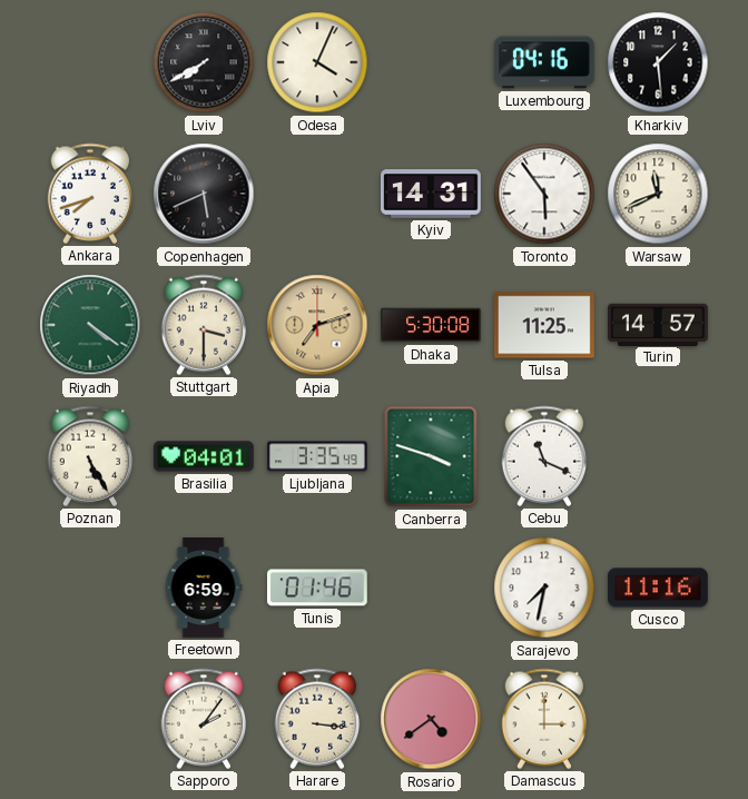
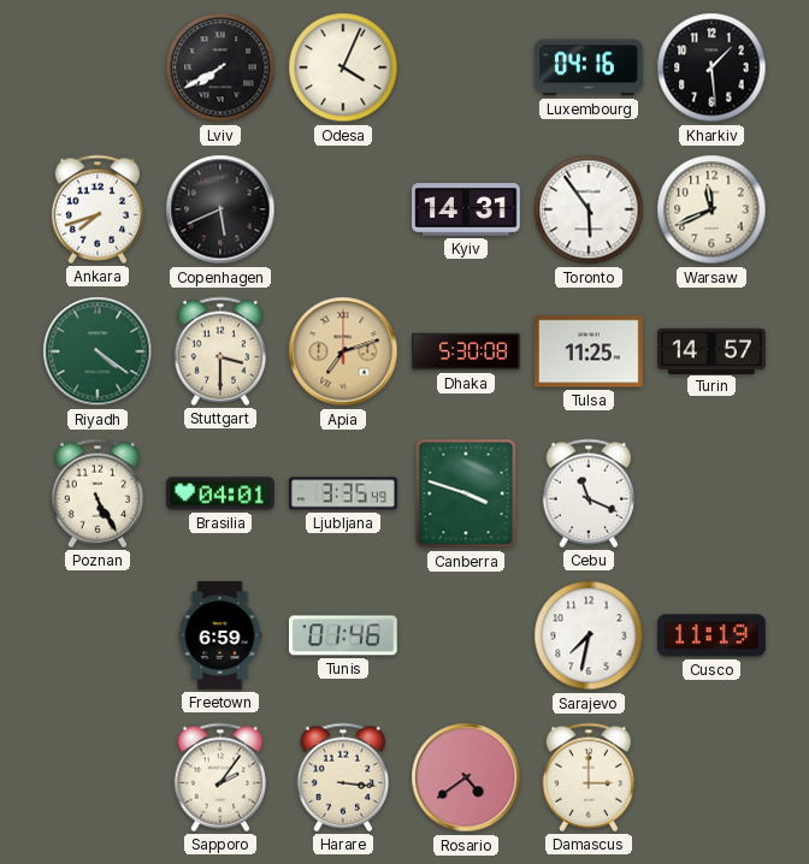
Cusco: 11:16 -> 11:19
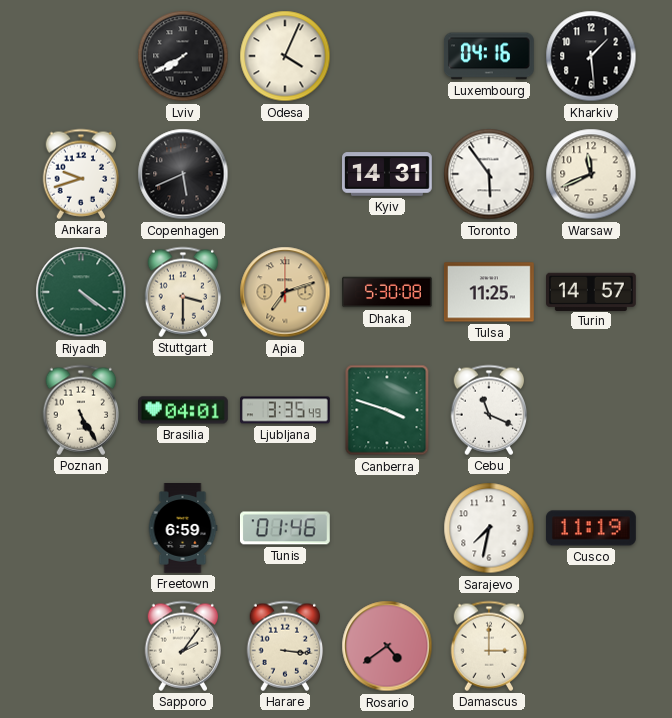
Ankara: 7:42 -> 9:42
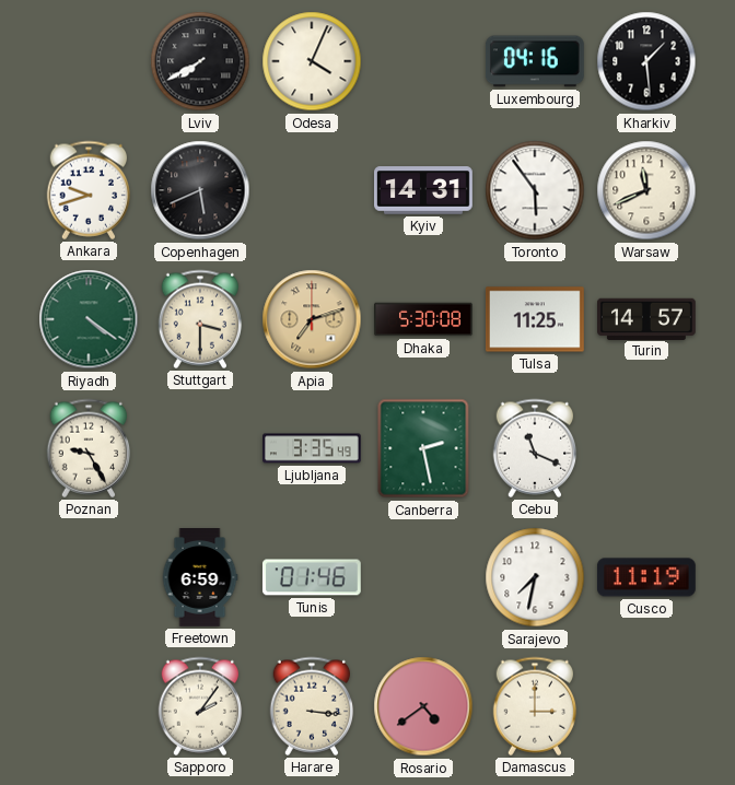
Poznan: 5:25 -> 9:25
Brasilia: 04:01 -> none
Canberra: 3:48 -> 2:28
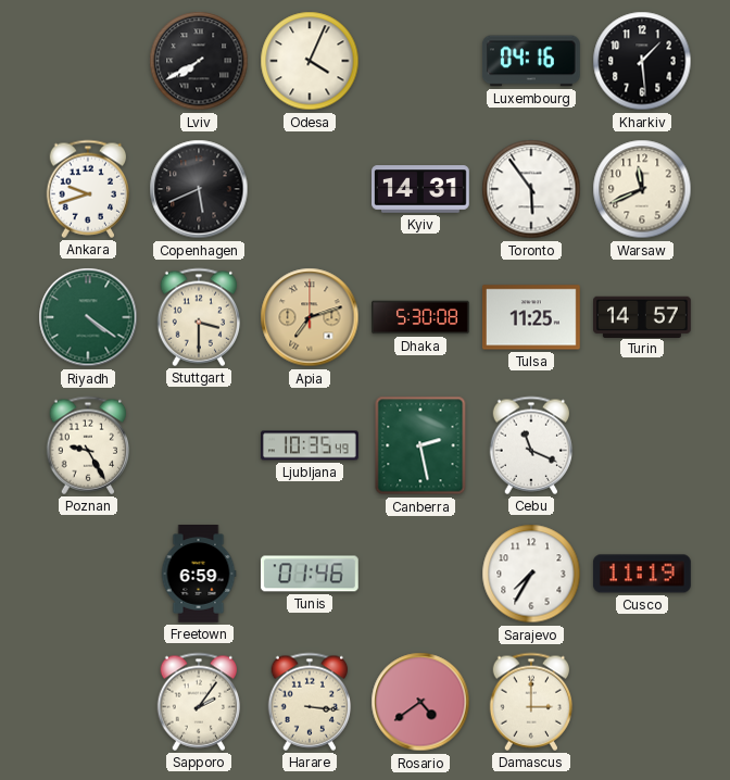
Ljubljana: 3:35 -> 10:35
Sarajevo: 7:32 -> 7:35
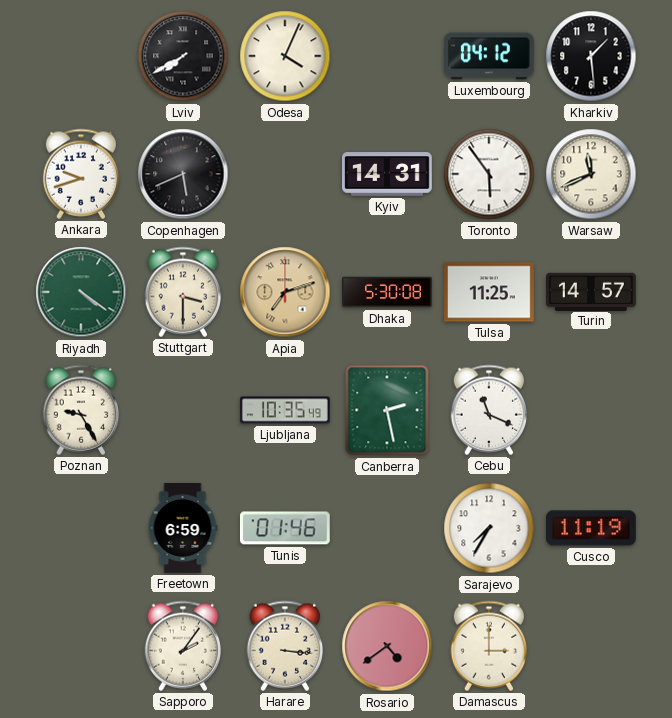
Luxembourg: 04:16 -> 04:12
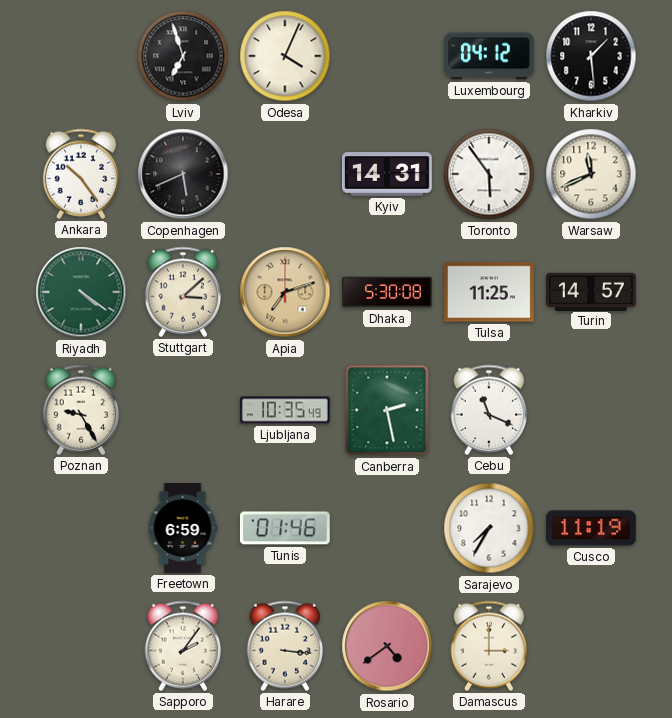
Lviv: 7:40 -> 6:57
Ankara: 9:42 -> 10:24
Stuttgart: 3:30 -> 3:08
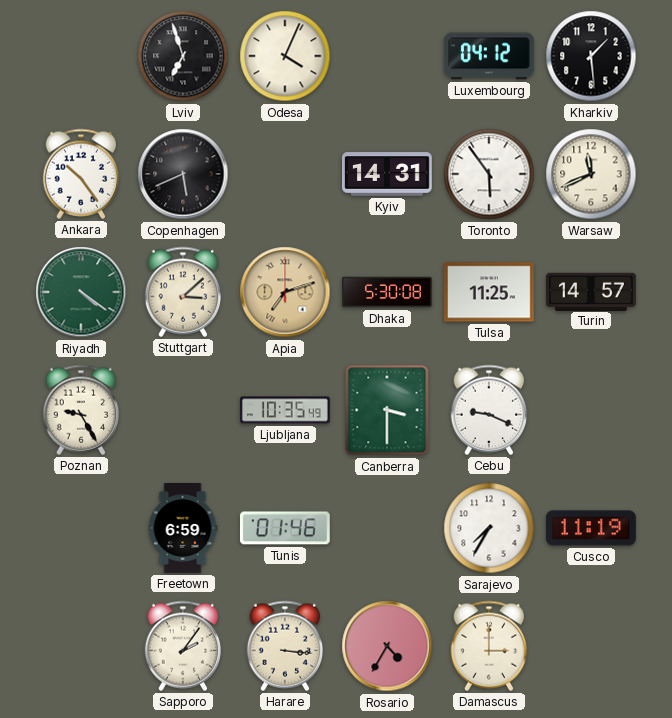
Canberra: 2:28 -> 3:30
Cebu: 11:19 -> 9:19
Rosario: 4:39 -> 4:35
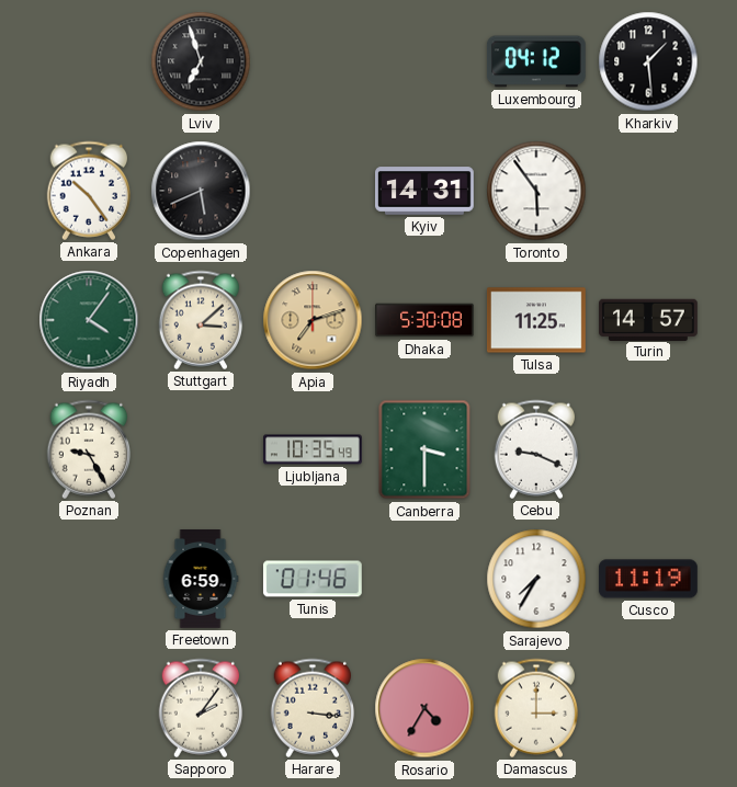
Odesa: 4:04 -> none
Warsaw: 11:41 -> none
Riyadh: 4:21 -> 4:06
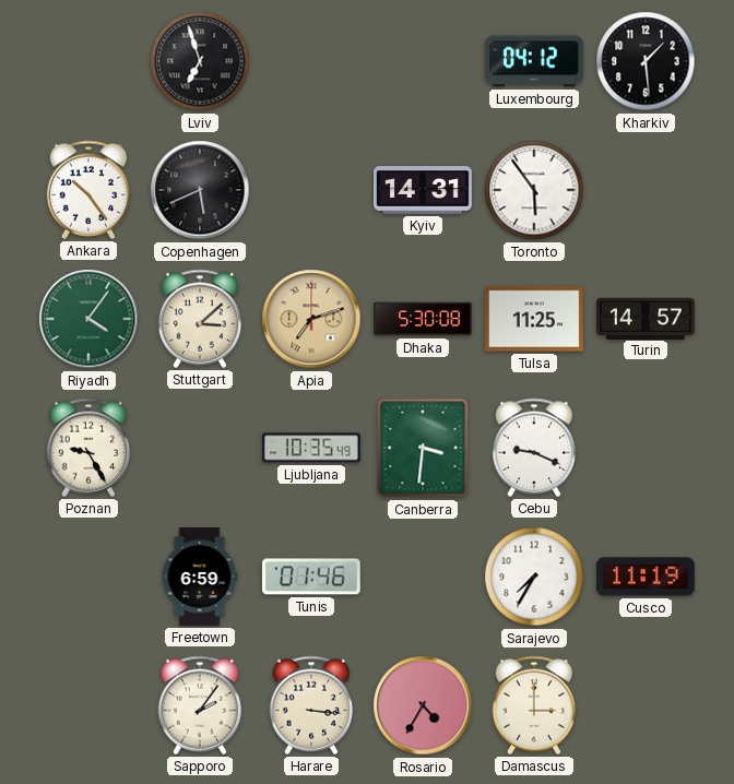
Canberra: 3:30 -> 3:31
